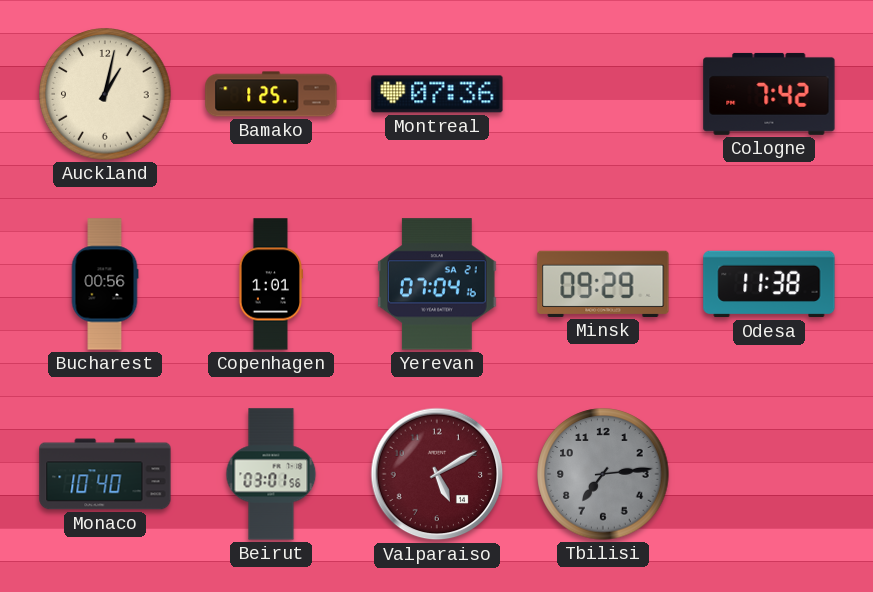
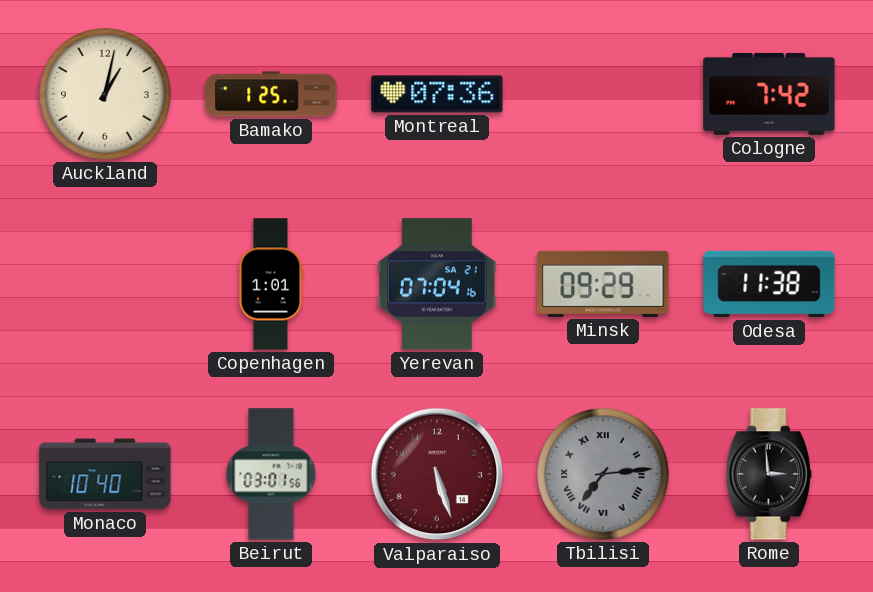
Bucharest: 00:56 -> none
Valparaiso: 5:10 -> 5:27
Tbilisi numerals: Arabic -> Roman
Rome: none -> 2:59
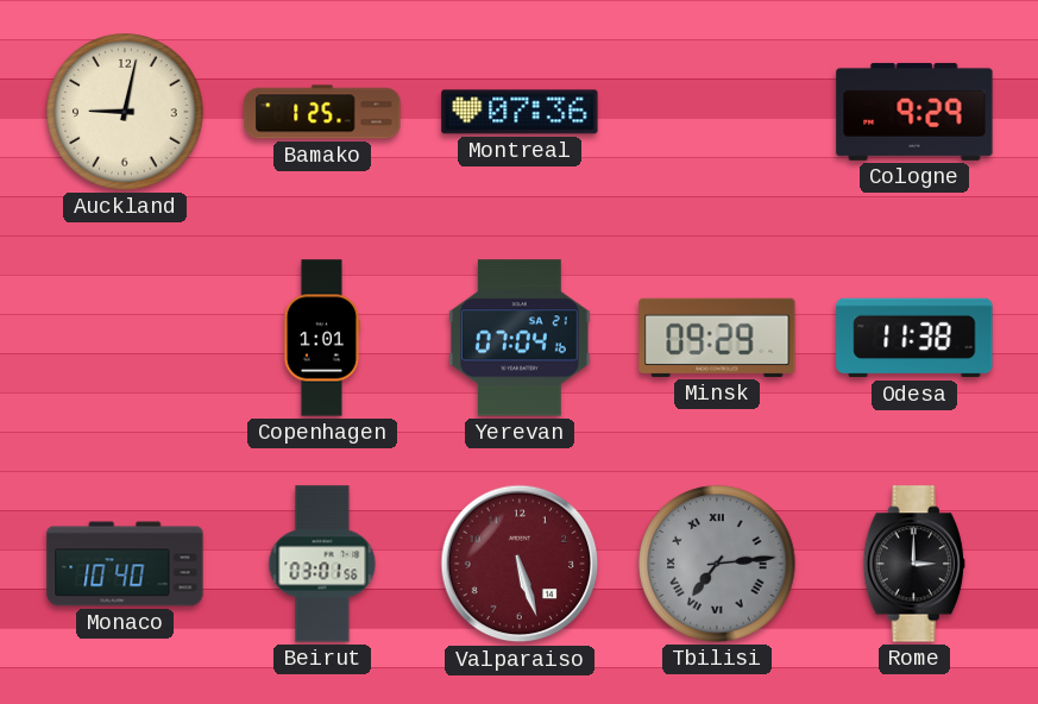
Auckland: 1:02 -> 9:02
Cologne: 7:42 -> 9:29
Rome: 2:59 -> 3:00
